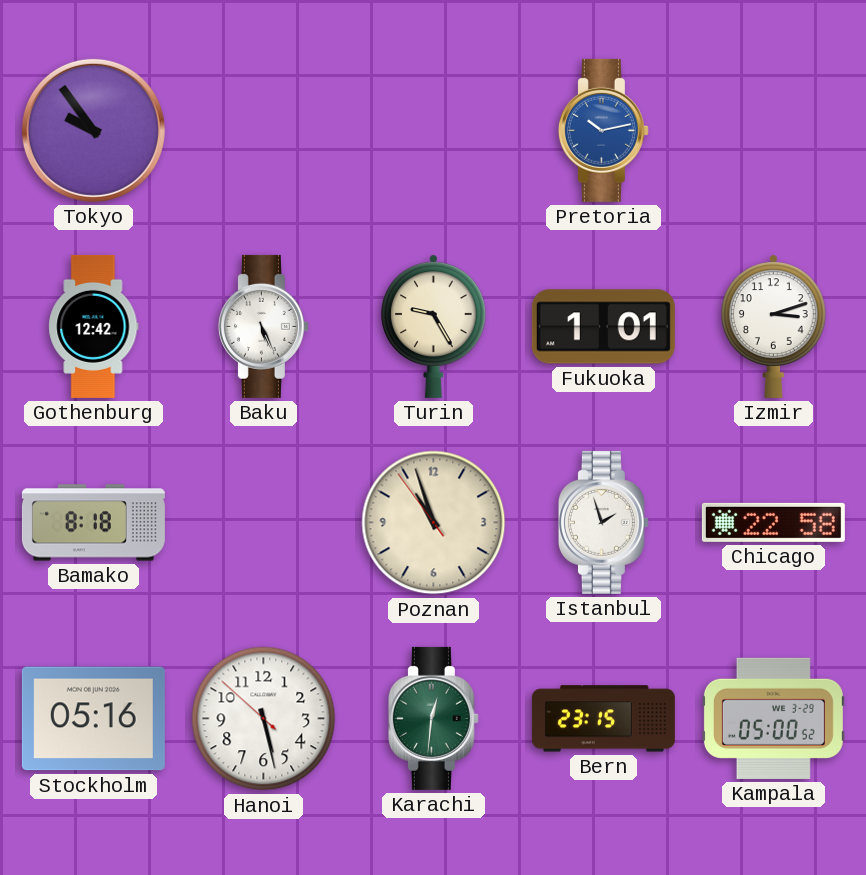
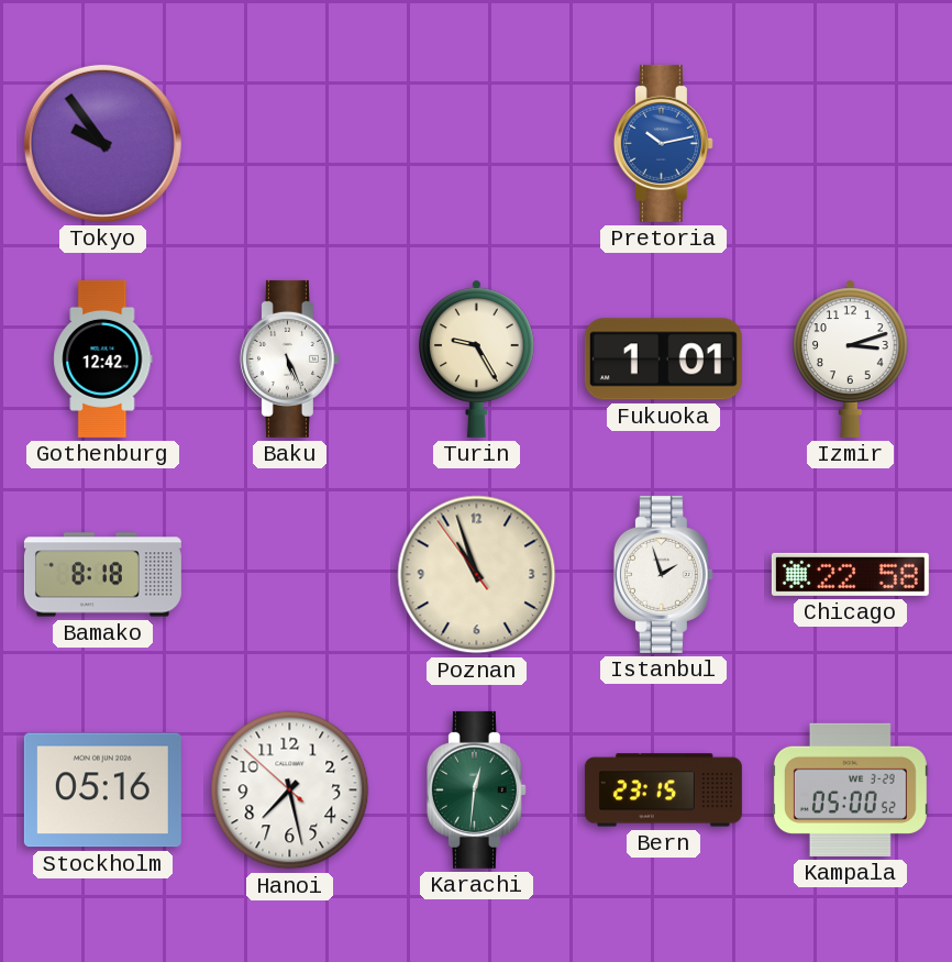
Hanoi: 5:27 -> 7:27
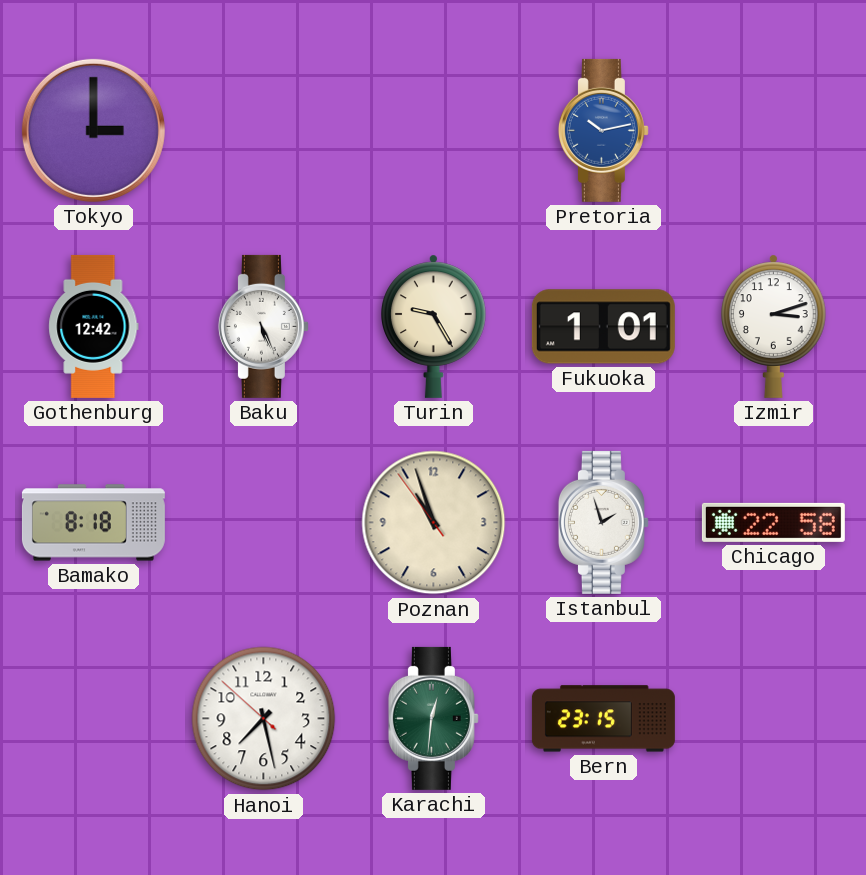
Tokyo: 9:54 -> 3:00
Stockholm: 05:16 -> none
Kampala: 05:00 -> none
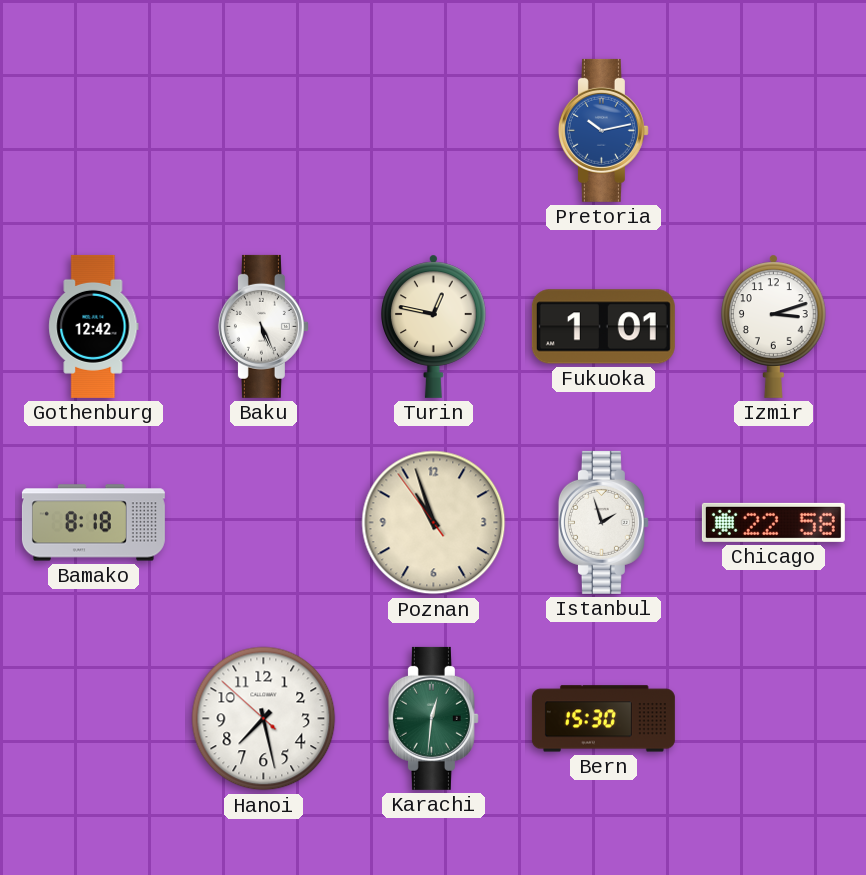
Tokyo: 3:00 -> none
Turin: 9:25 -> 12:47
Bern: 23:15 -> 15:30
